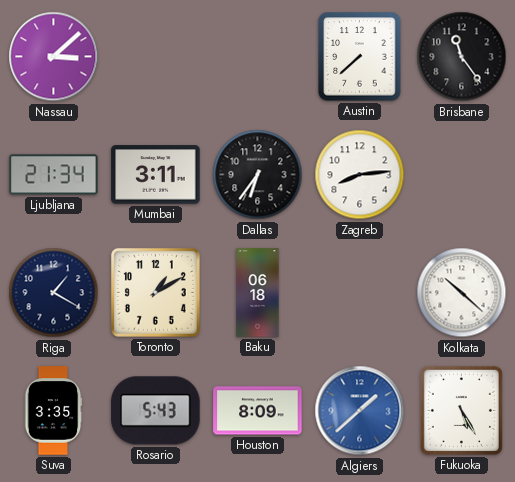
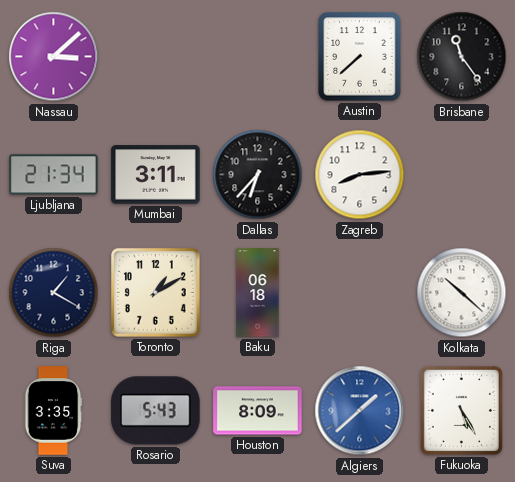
Dallas: 6:36 -> 6:37
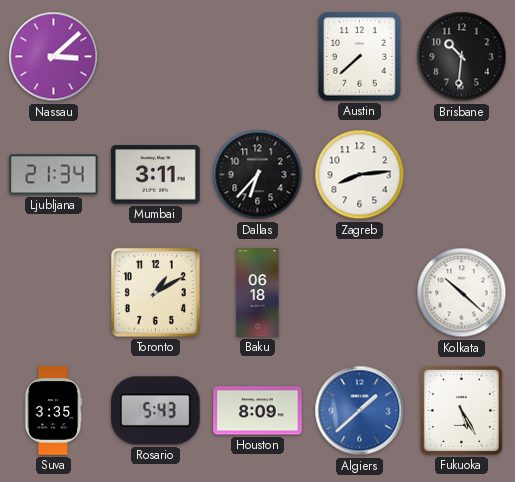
Brisbane: 11:24 -> 10:31
Riga: 1:20 -> none
